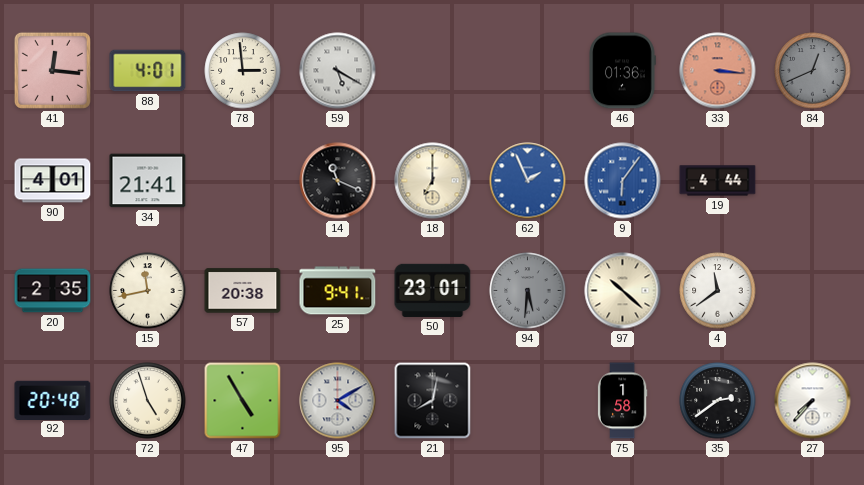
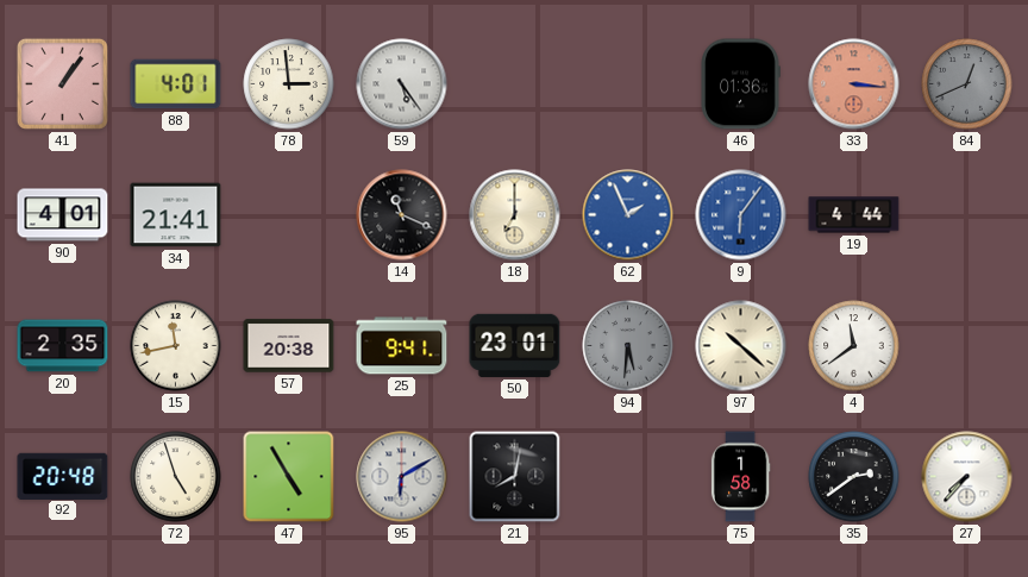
41: 12:16 -> 1:06
59: 5:20 -> 5:24
95: 4:10 -> 6:10
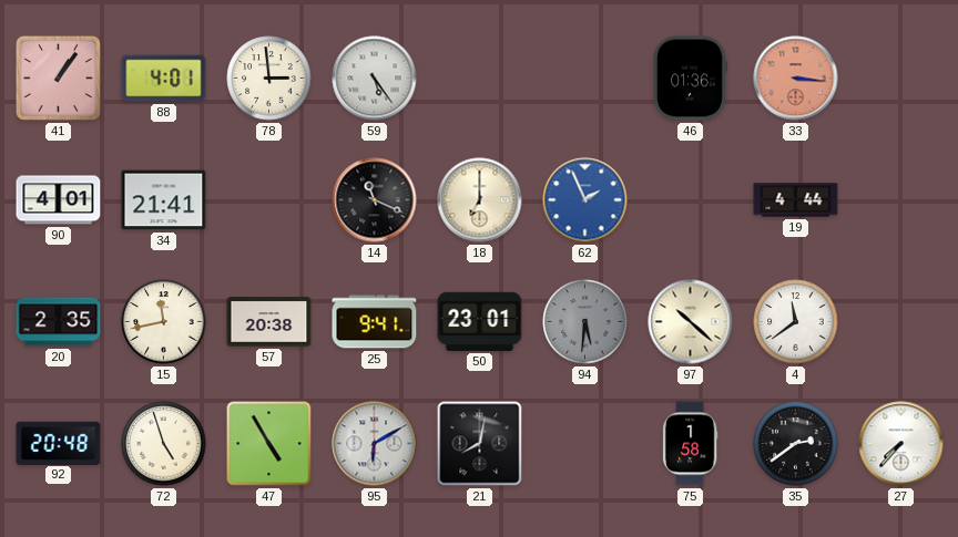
84: 12:41 -> none
9: 6:06 -> none
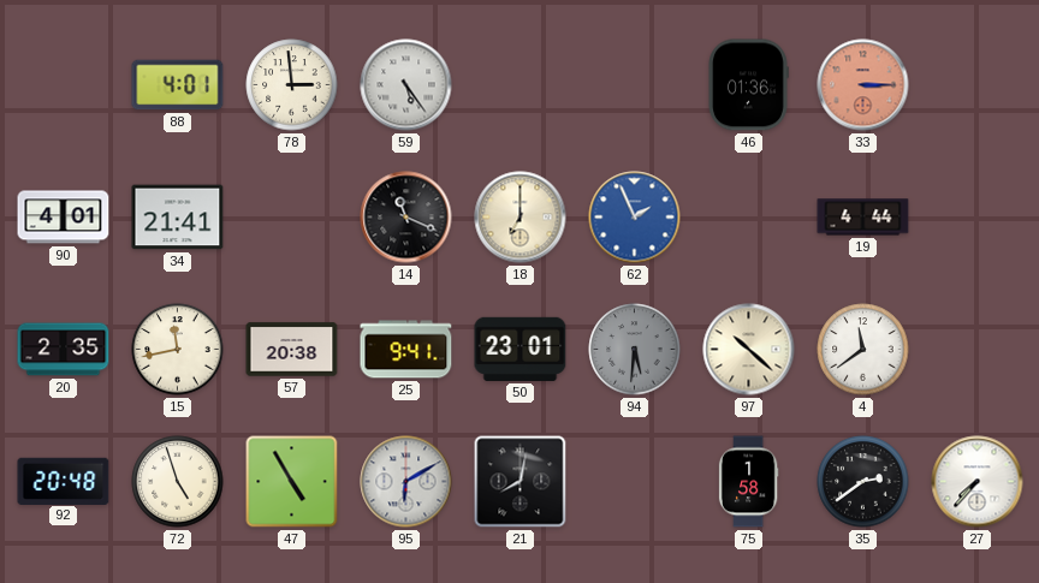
41: 1:06 -> none
33: 3:16 -> 3:15
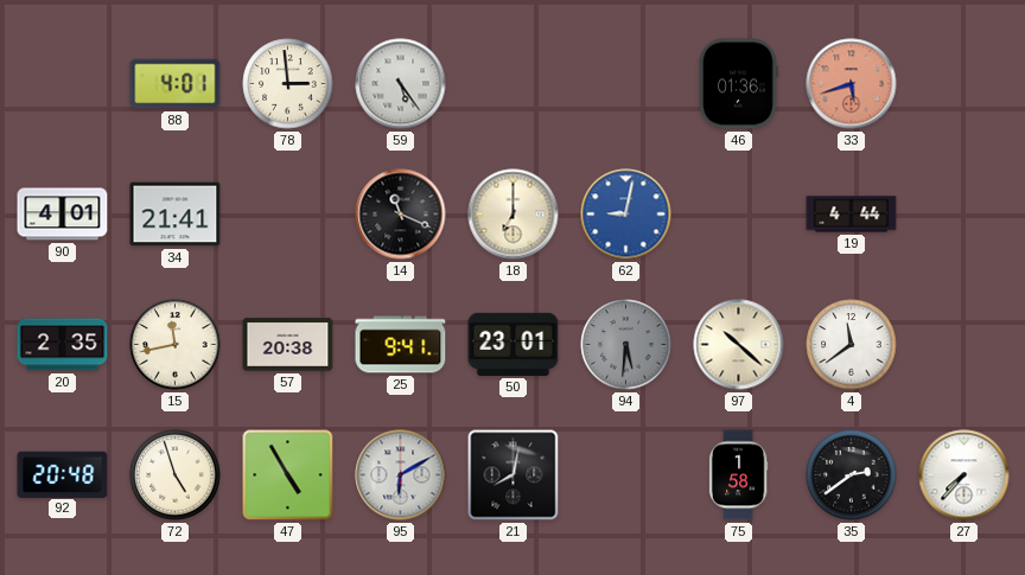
33: 3:15 -> 5:42
62: 1:56 -> 9:02
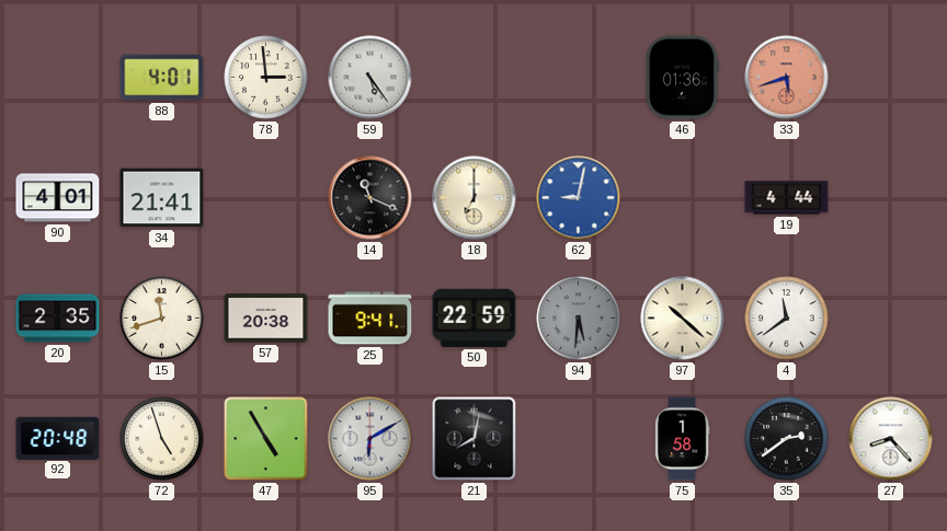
15: 11:43 -> 11:42
50: 23:01 -> 22:59
27: 7:37 -> 8:23
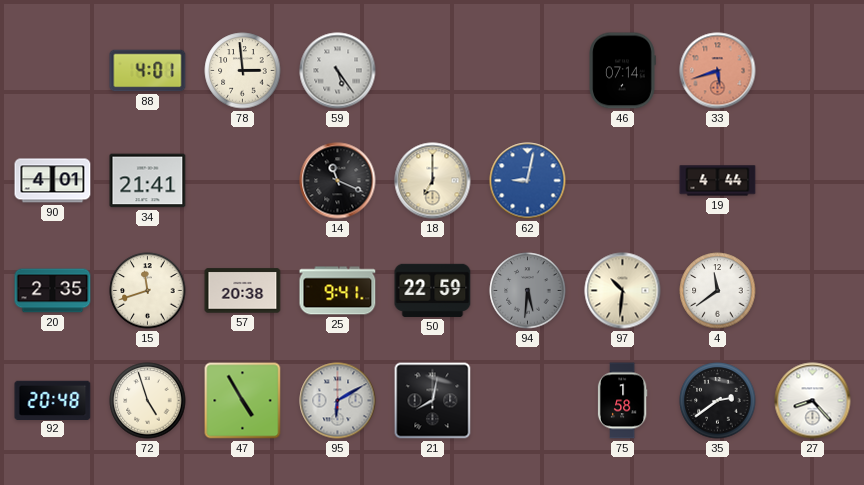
46: 01:36 -> 07:14
97: 10:22 -> 10:31
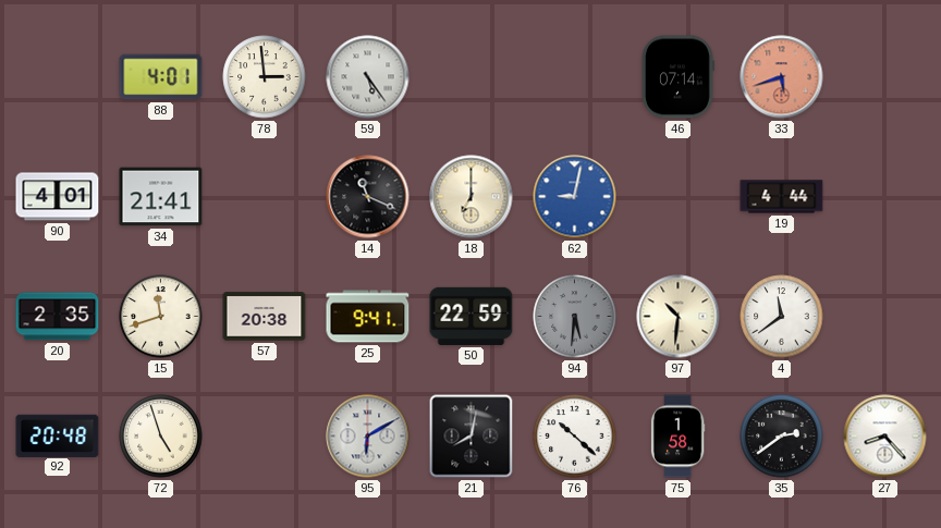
47: 4:55 -> none
76: none -> 10:22
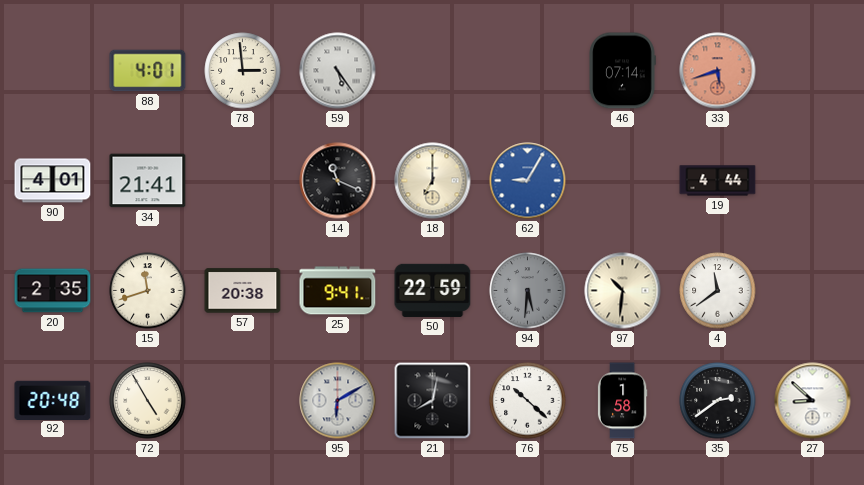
62: 9:02 -> 9:05
72: 4:57 -> 4:55
27: 8:23 -> 8:52
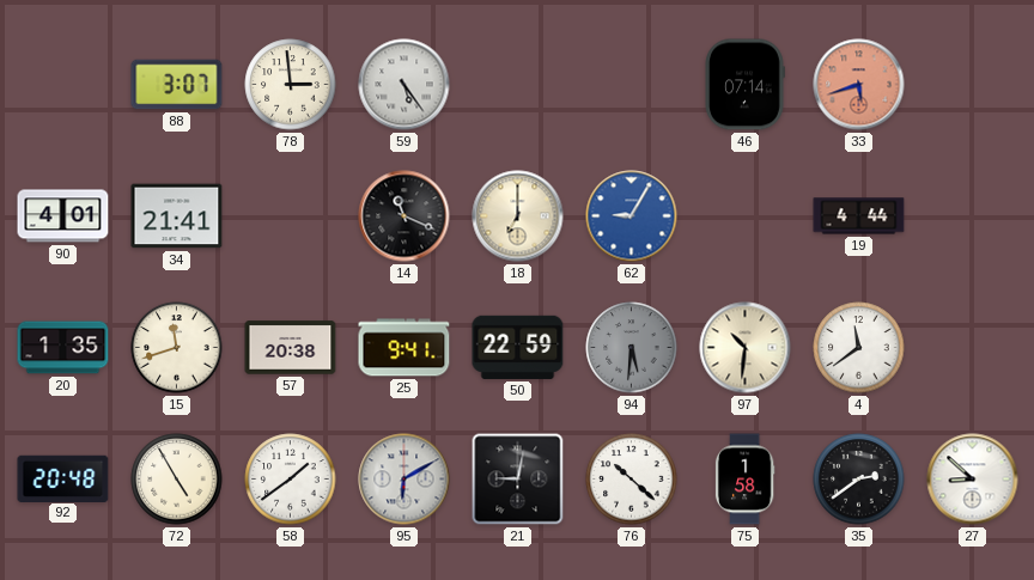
88: 4:01 -> 3:07
20: 2:35 -> 1:35
58: none -> 1:39
21: 8:02 -> 9:02
